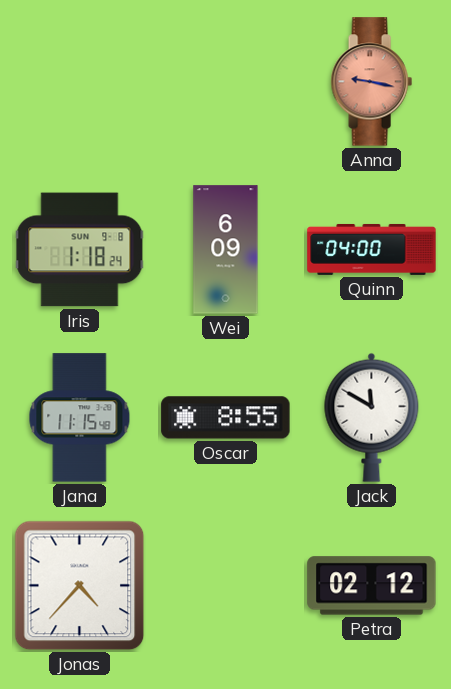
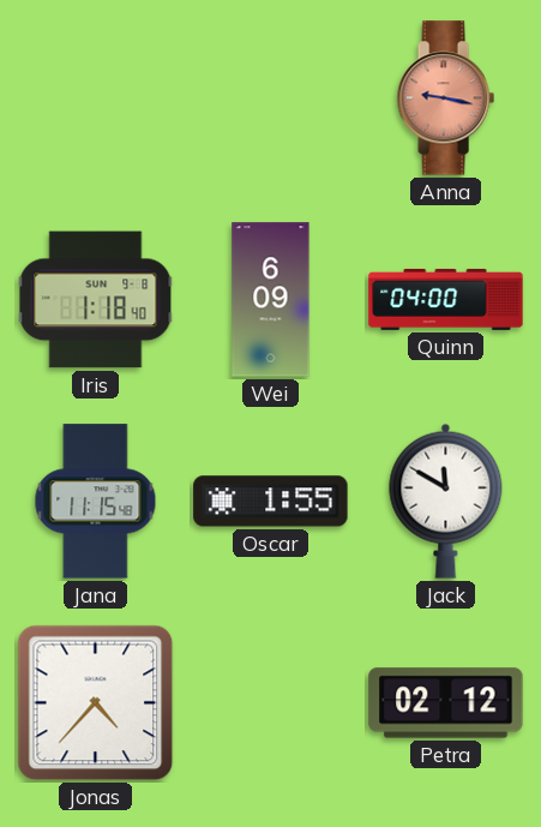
Iris: 1:18:24 -> 1:18:40
Oscar: 8:55 -> 1:55
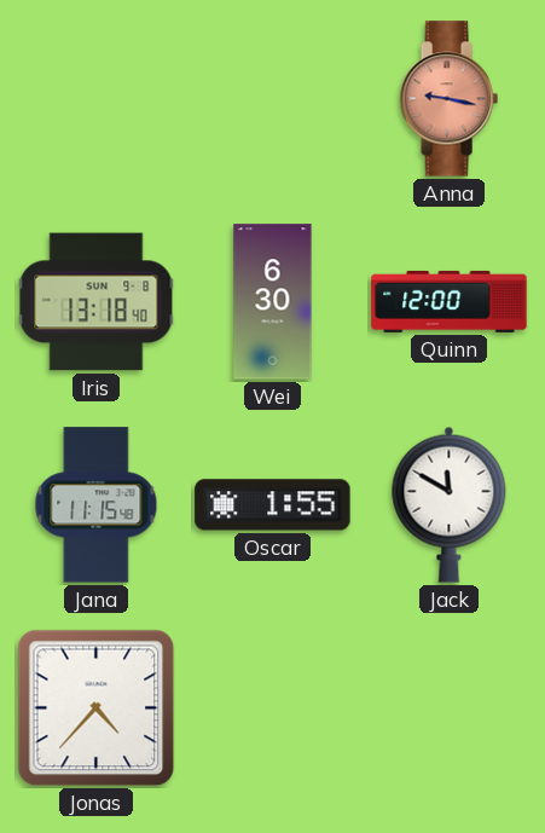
Iris: 1:18 -> 13:18
Wei: 6:09 -> 6:30
Quinn: 04:00 -> 12:00
Petra: 02:12 -> none
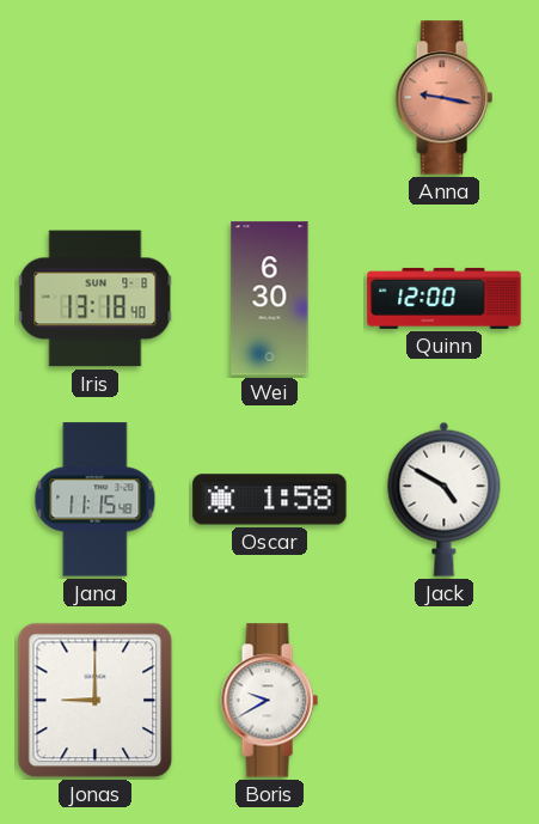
Oscar: 1:55 -> 1:58
Jack: 11:50 -> 4:50
Jonas: 4:37 -> 9:00
Boris: none -> 9:40
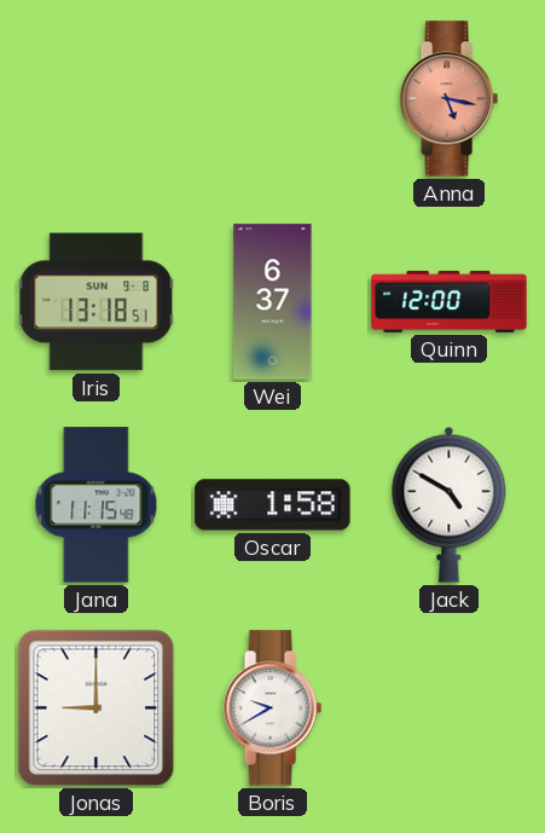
Anna: 9:17 -> 5:17
Iris: 13:18:40 -> 13:18:51
Wei: 6:30 -> 6:37
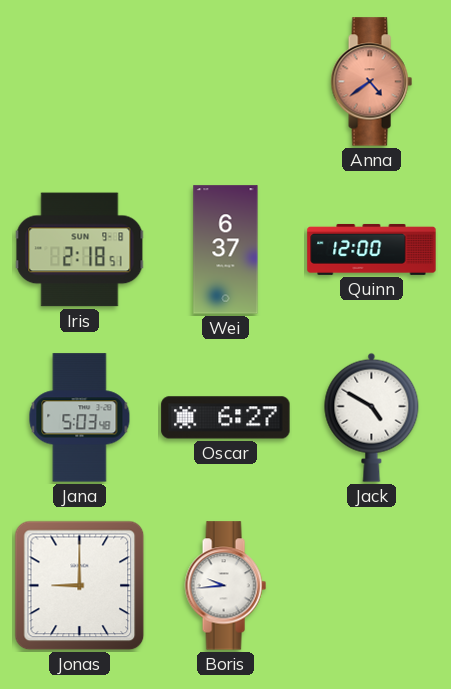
Anna: 5:17 -> 4:39
Iris: 13:18 -> 2:18
Jana: 11:15 -> 5:03
Oscar: 1:58 -> 6:27
Boris: 9:40 -> 9:44
